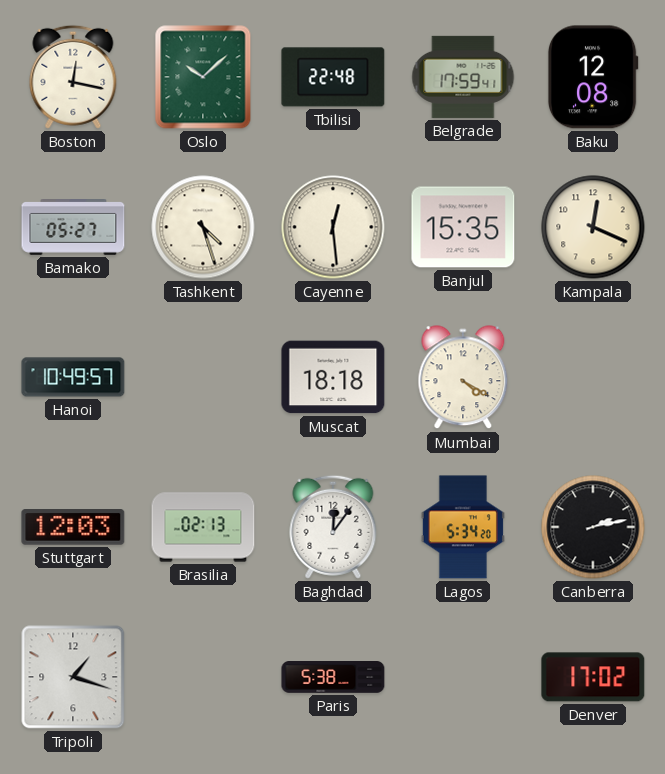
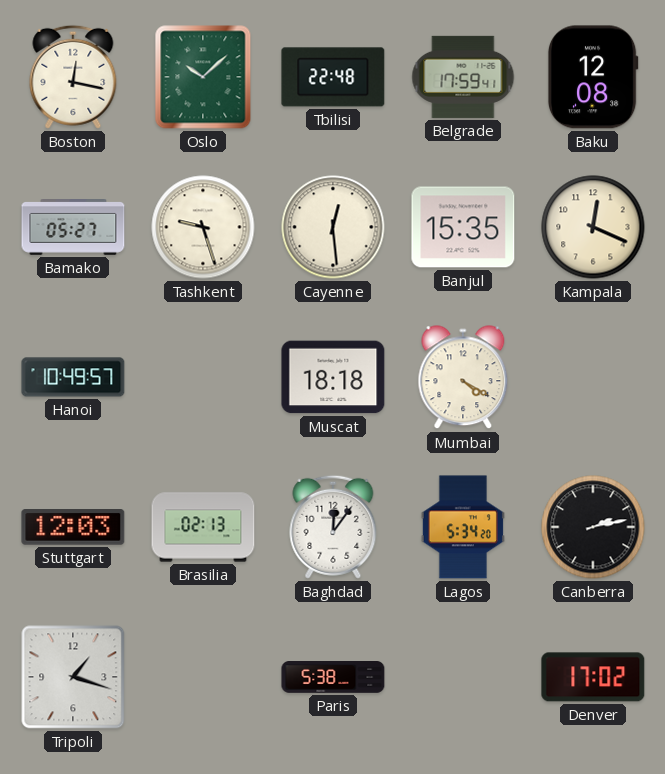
Tashkent: 4:27 -> 9:27
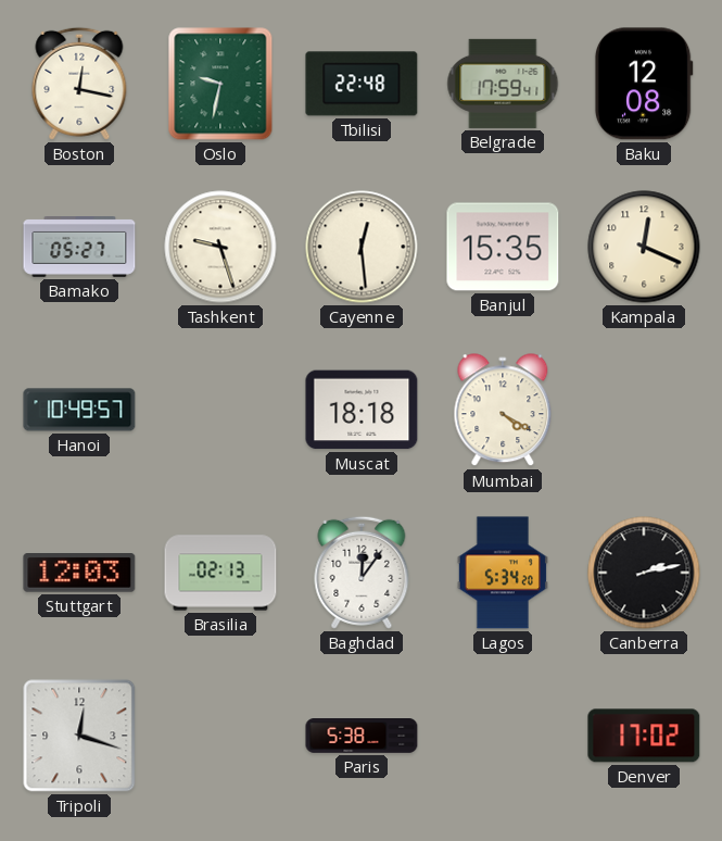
Oslo: 10:08 -> 9:32
Tripoli: 1:18 -> 12:18
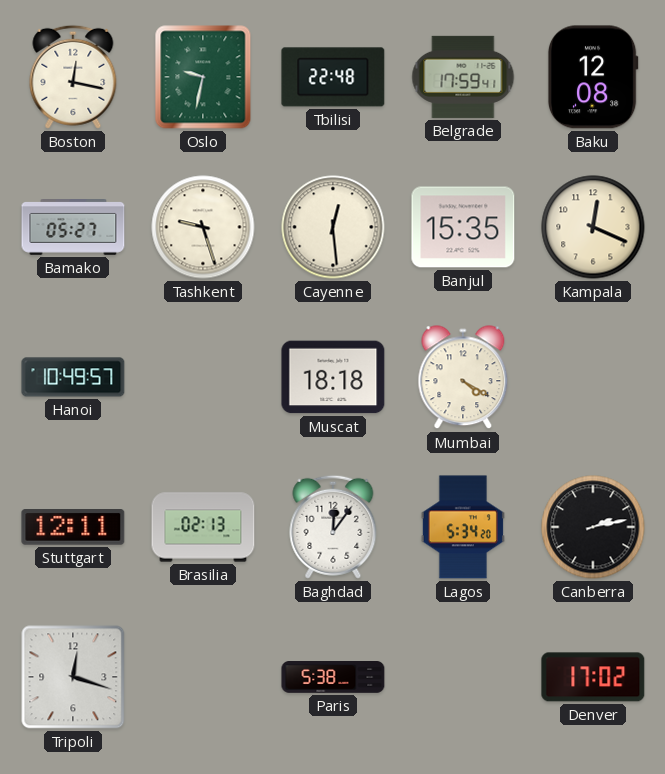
Stuttgart: 12:03 -> 12:11
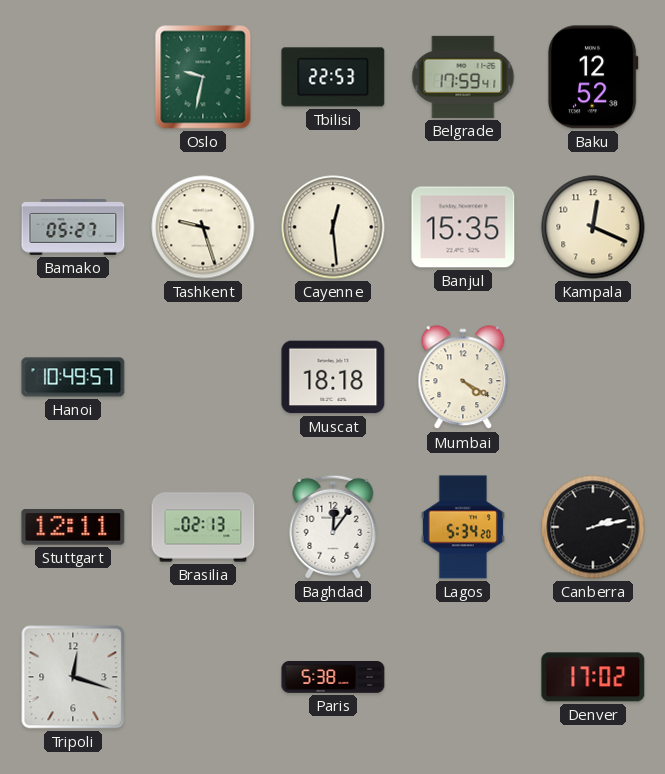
Boston: 12:17 -> none
Tbilisi: 22:48 -> 22:53
Baku: 12:08 -> 12:52
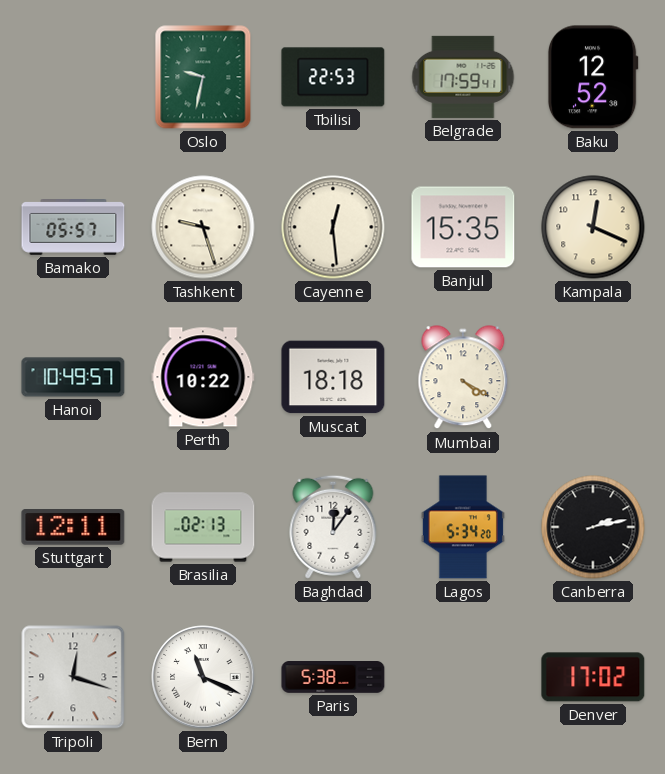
Bamako: 05:27 -> 05:57
Perth: none -> 10:22
Bern: none -> 11:19
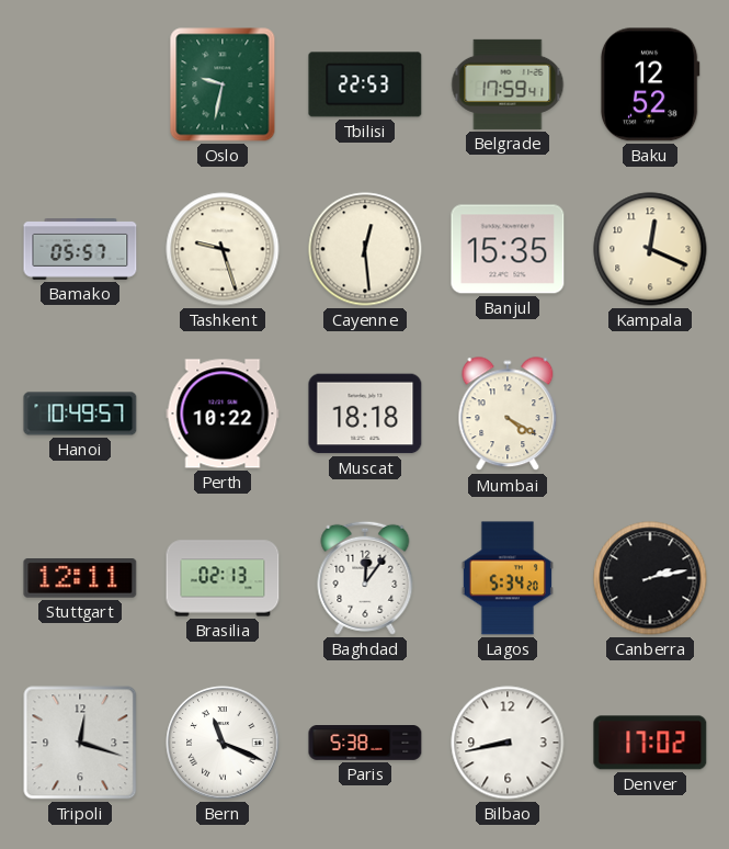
Bilbao: none -> 8:43
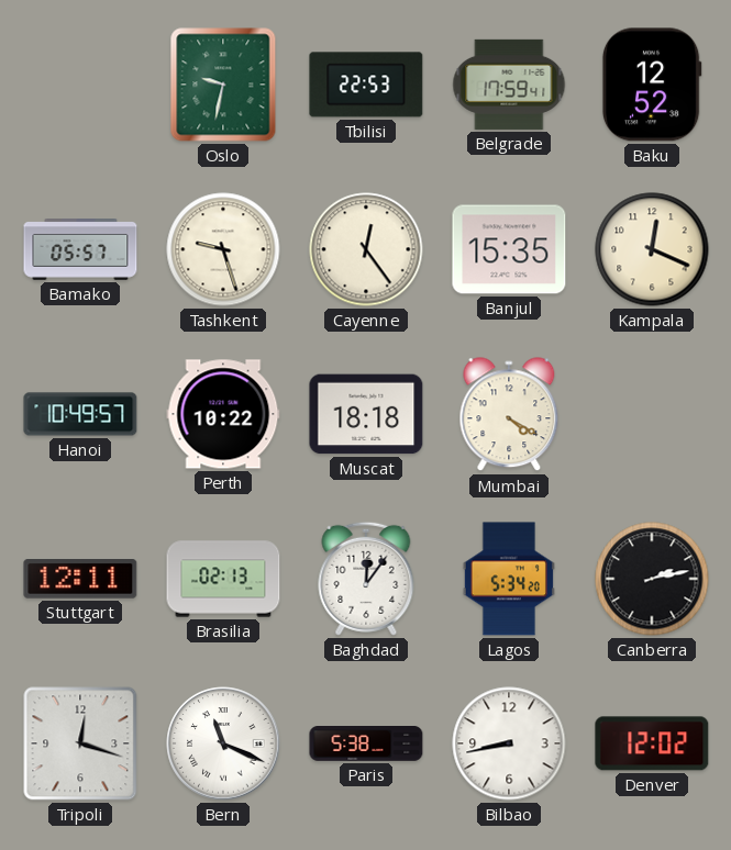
Cayenne: 12:29 -> 12:24
Denver: 17:02 -> 12:02
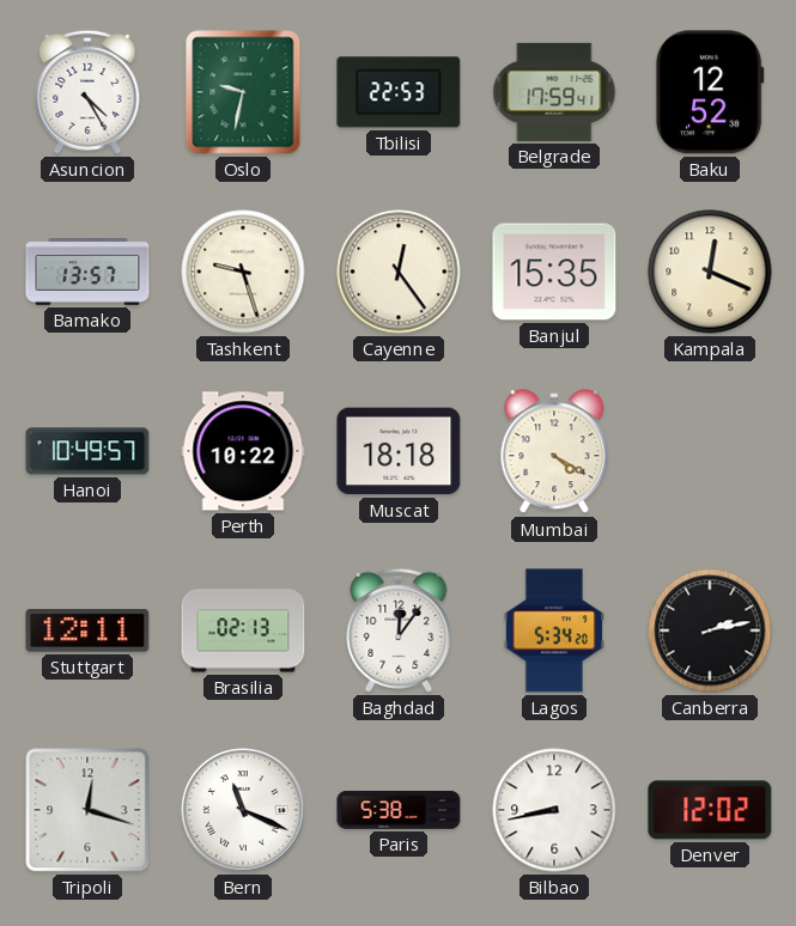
Asuncion: none -> 4:25
Bamako: 05:57 -> 13:57
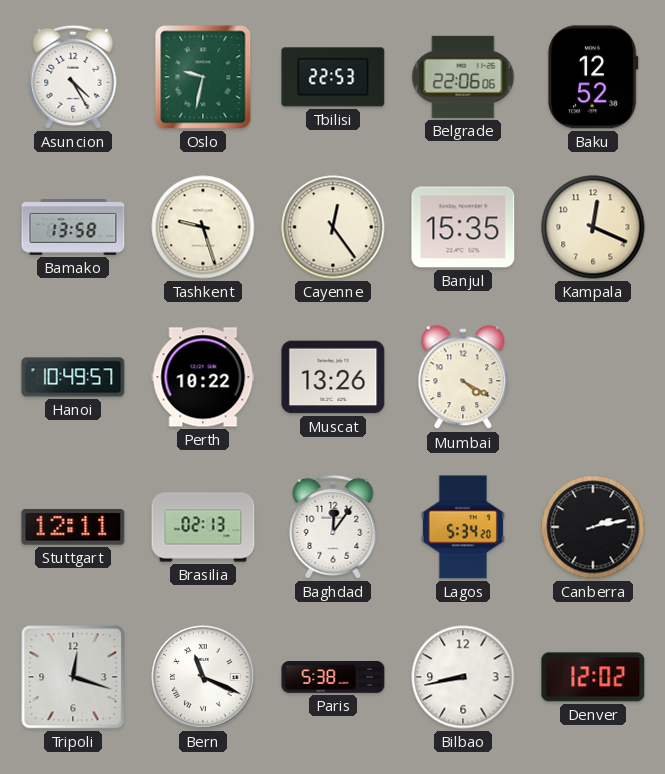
Belgrade: 17:59 -> 22:06
Bamako: 13:57 -> 13:58
Muscat: 18:18 -> 13:26
